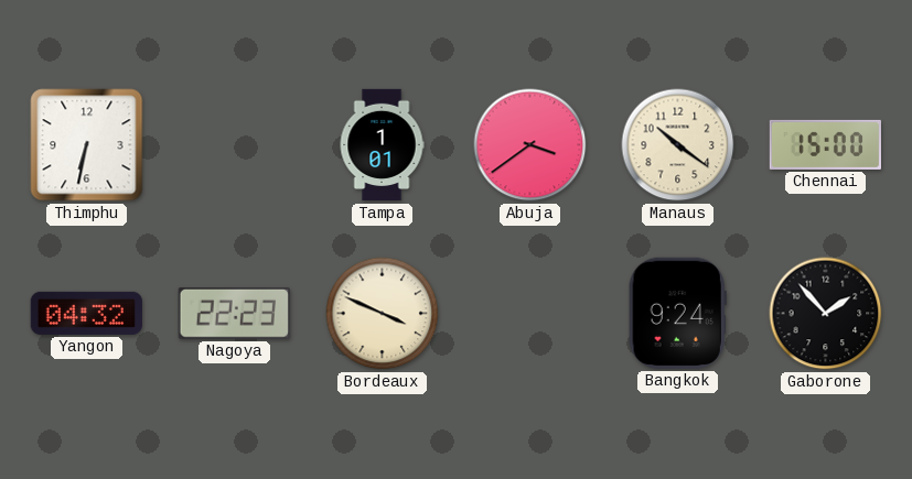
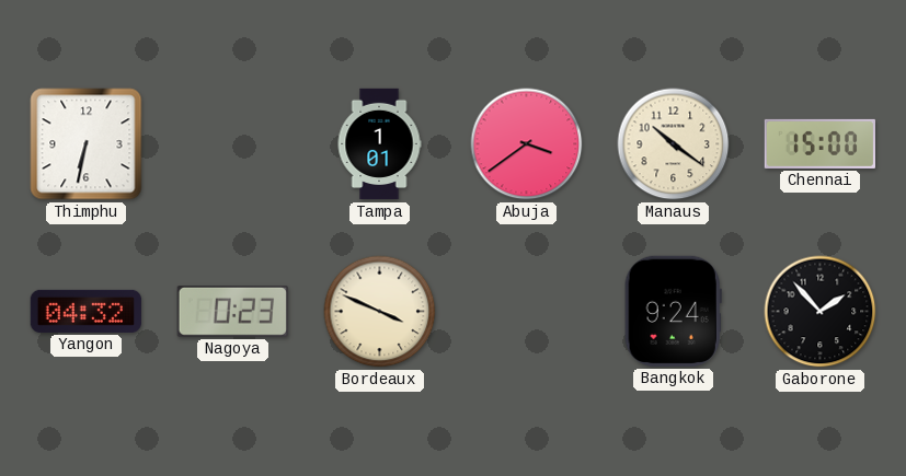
Nagoya: 22:23 -> 0:23
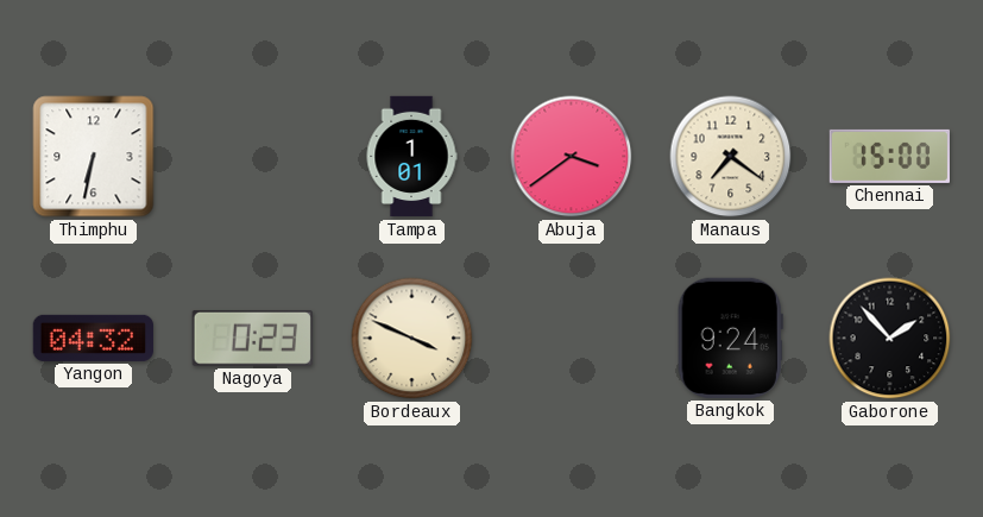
Manaus: 10:21 -> 7:21
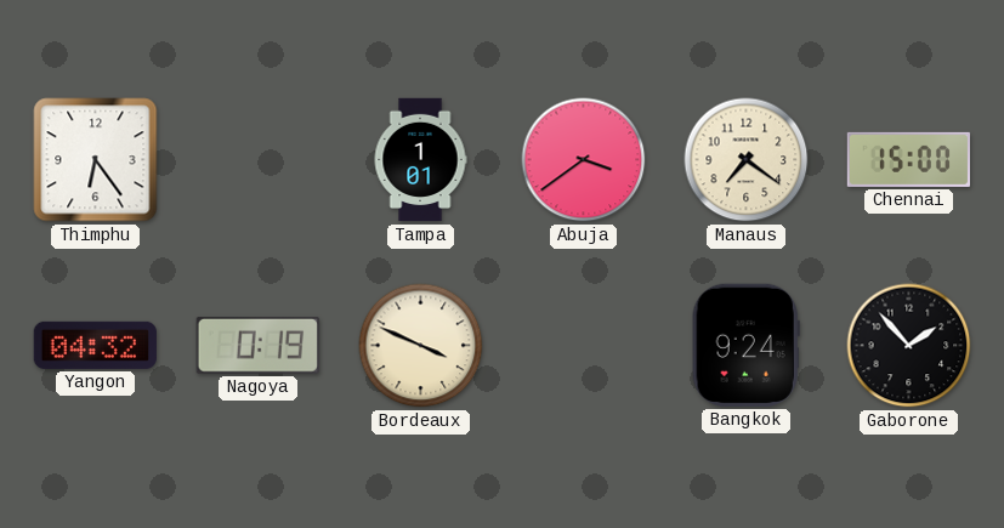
Thimphu: 6:32 -> 6:24
Nagoya: 0:23 -> 0:19
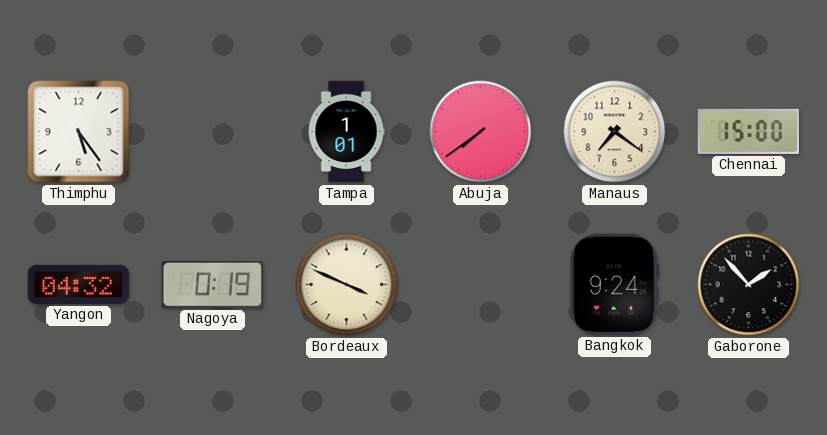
Thimphu: 6:24 -> 5:24
Abuja: 3:39 -> 7:39
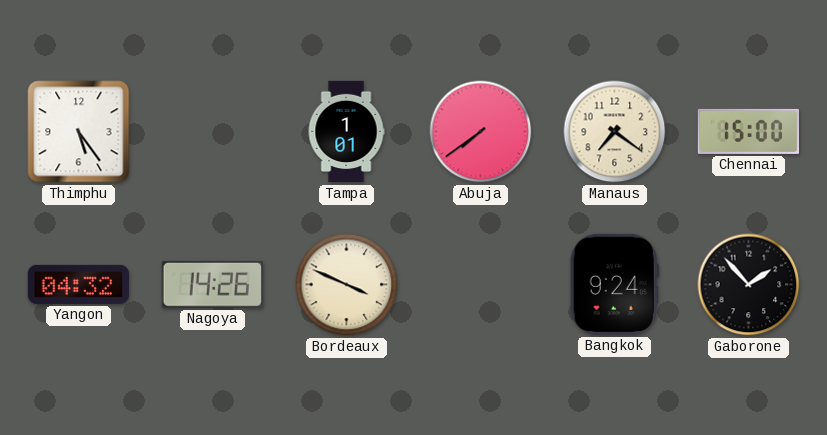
Nagoya: 0:19 -> 14:26
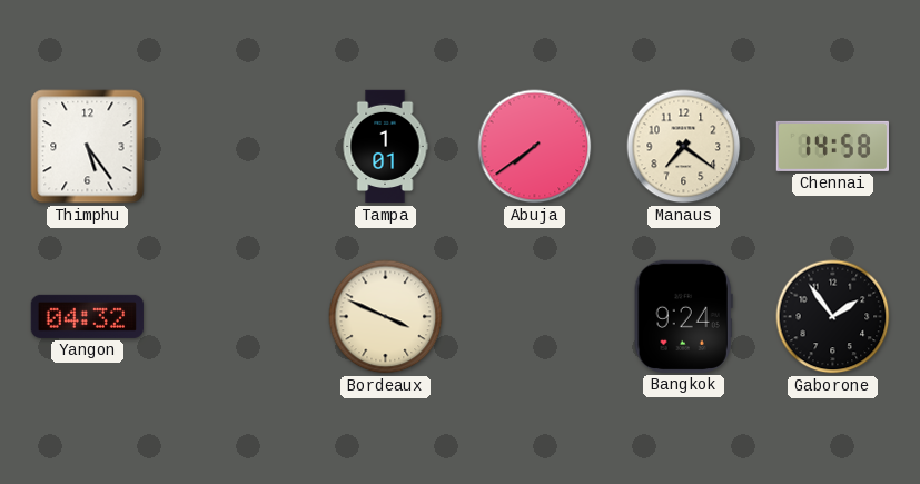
Chennai: 15:00 -> 14:58
Nagoya: 14:26 -> none
Gaborone: 1:53 -> 1:54
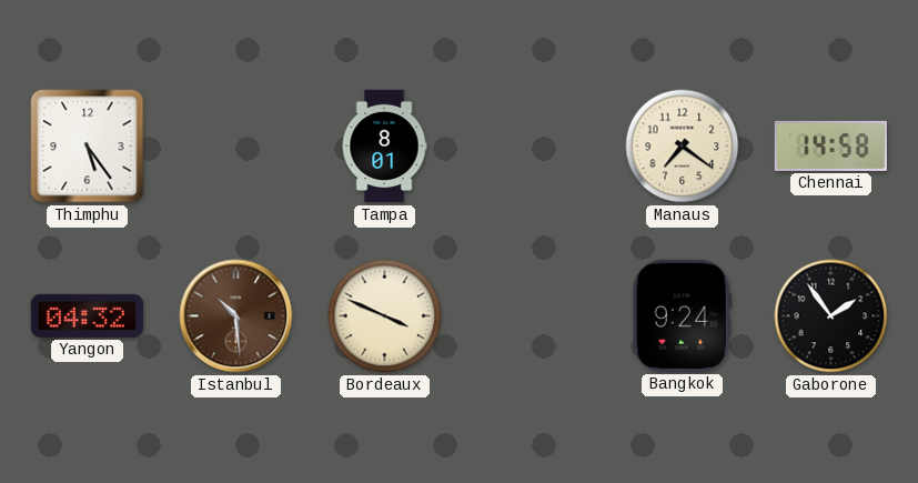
Tampa: 1:01 -> 8:01
Abuja: 7:39 -> none
Istanbul: none -> 10:29
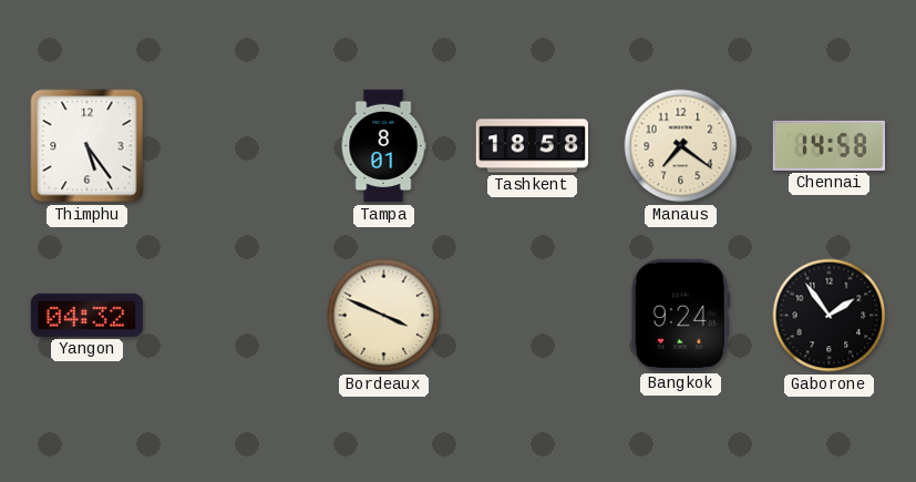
Tashkent: none -> 18:58
Istanbul: 10:29 -> none
